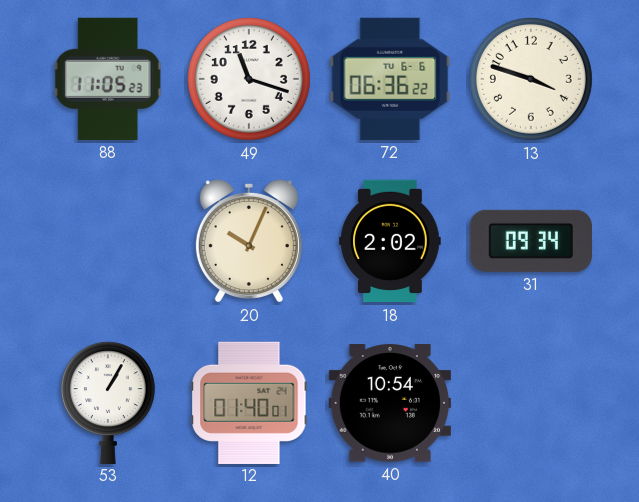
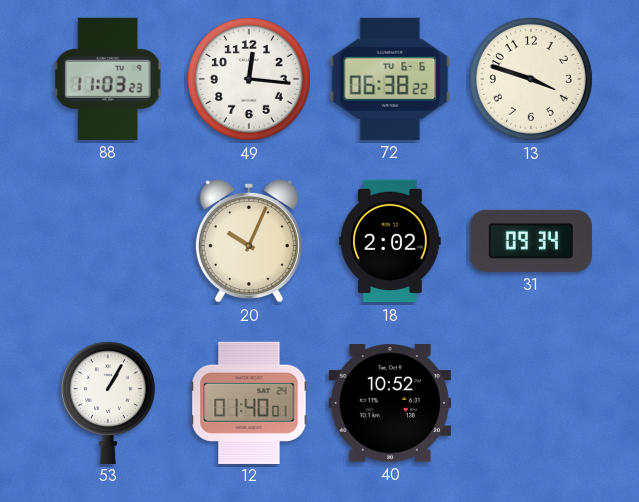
88: 11:05 -> 11:03
49: 11:18 -> 12:16
72: 06:36 -> 06:38
40: 10:54 -> 10:52
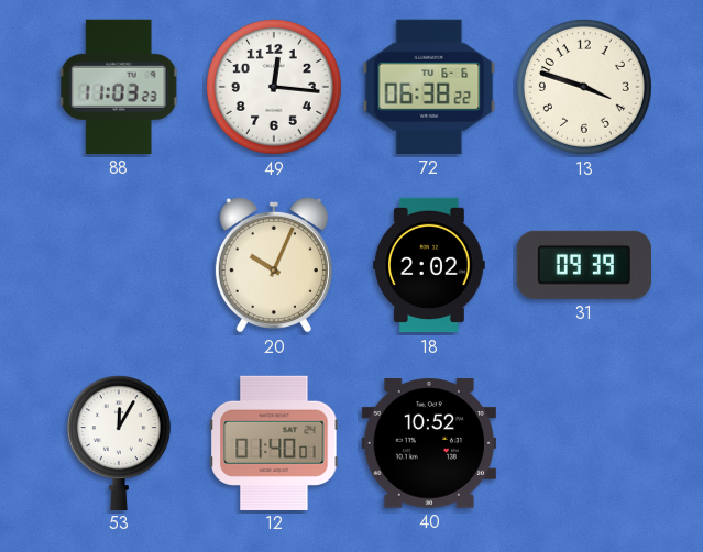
31: 09:34 -> 09:39
53: 1:05 -> 12:05
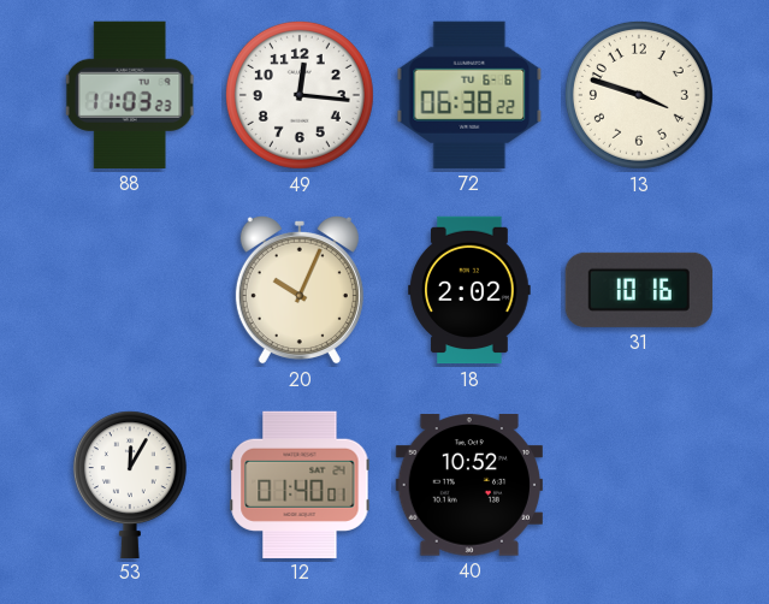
31: 09:39 -> 10:16
